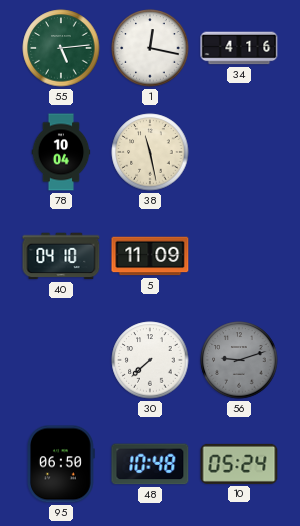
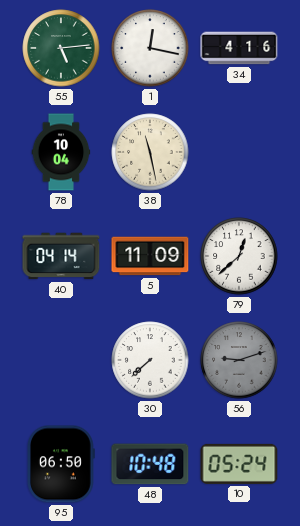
40: 04:10 -> 04:14
79: none -> 12:38
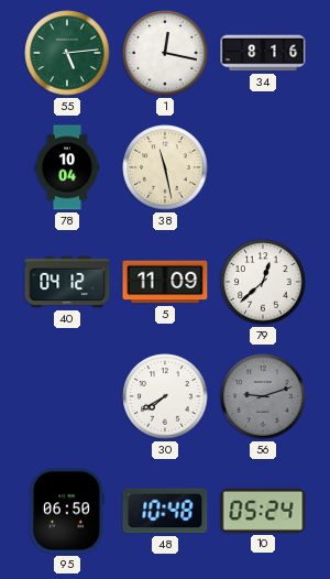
34: 4:16 -> 8:16
40: 04:14 -> 04:12
30: 7:38 -> 7:40
